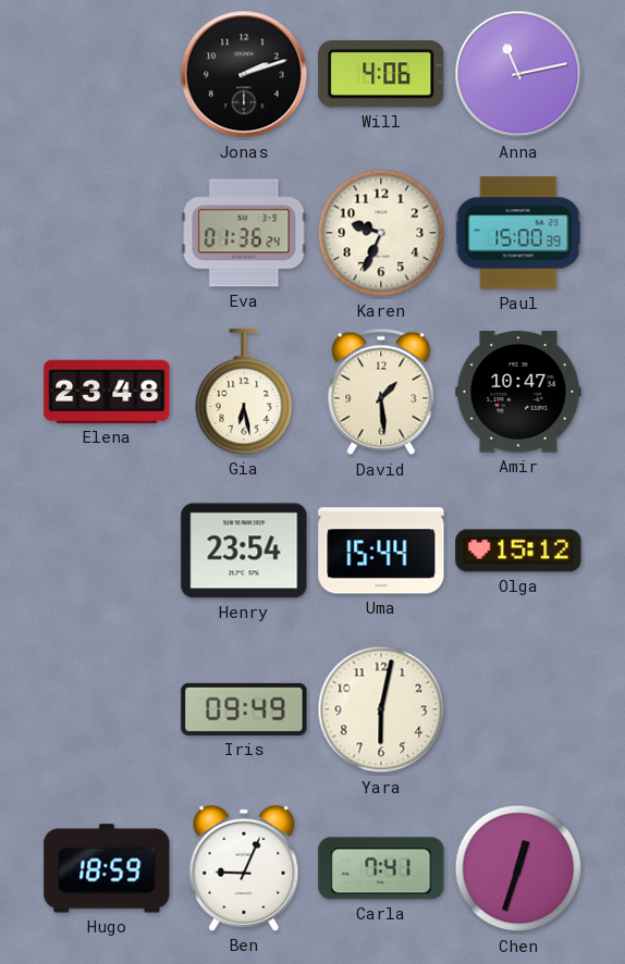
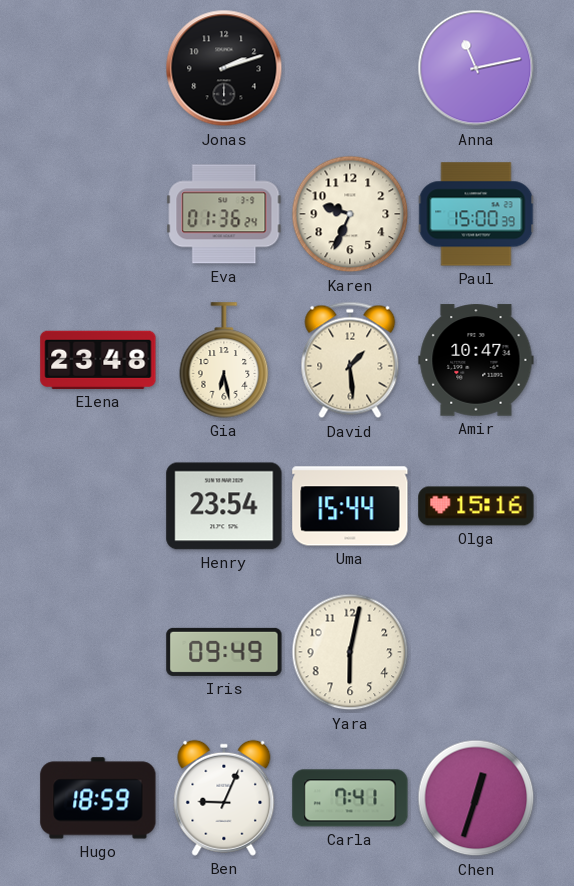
Will: 4:06 -> none
Olga: 15:12 -> 15:16
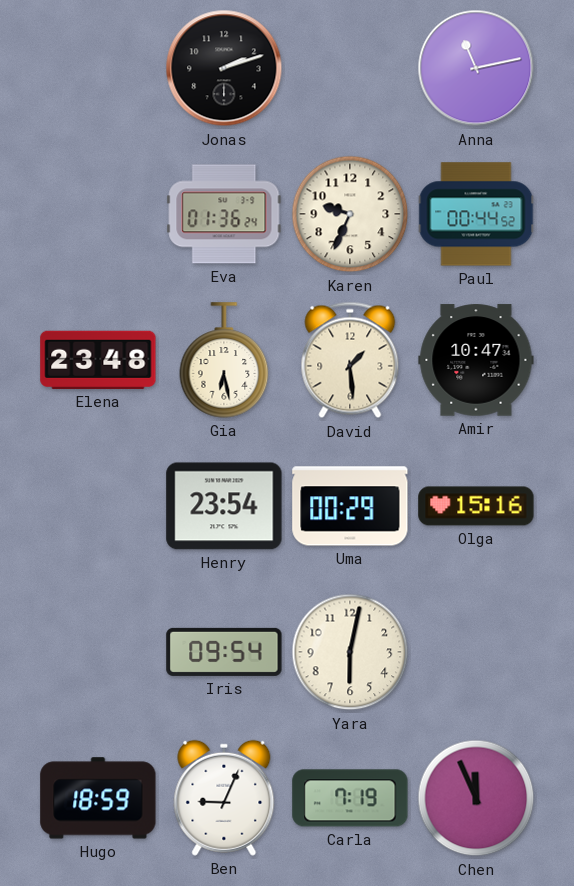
Paul: 15:00 -> 00:44
Uma: 15:44 -> 00:29
Iris: 09:49 -> 09:54
Carla: 7:41 -> 7:19
Chen: 12:33 -> 11:56
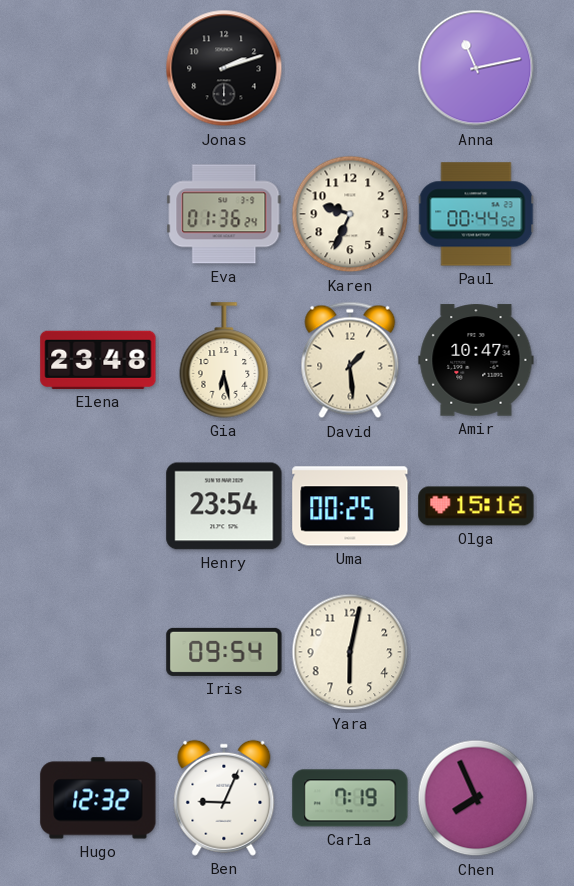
Uma: 00:29 -> 00:25
Hugo: 18:59 -> 12:32
Chen: 11:56 -> 7:56
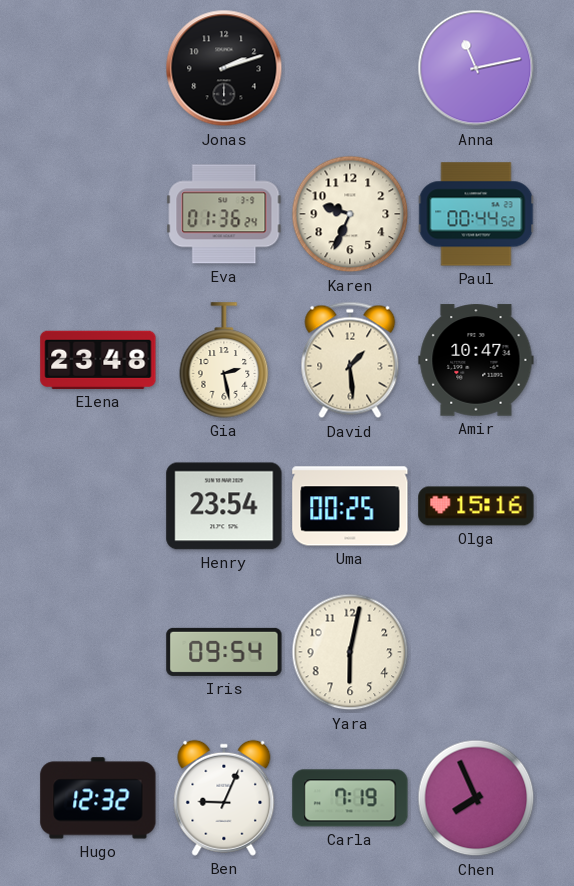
Gia: 6:28 -> 2:28
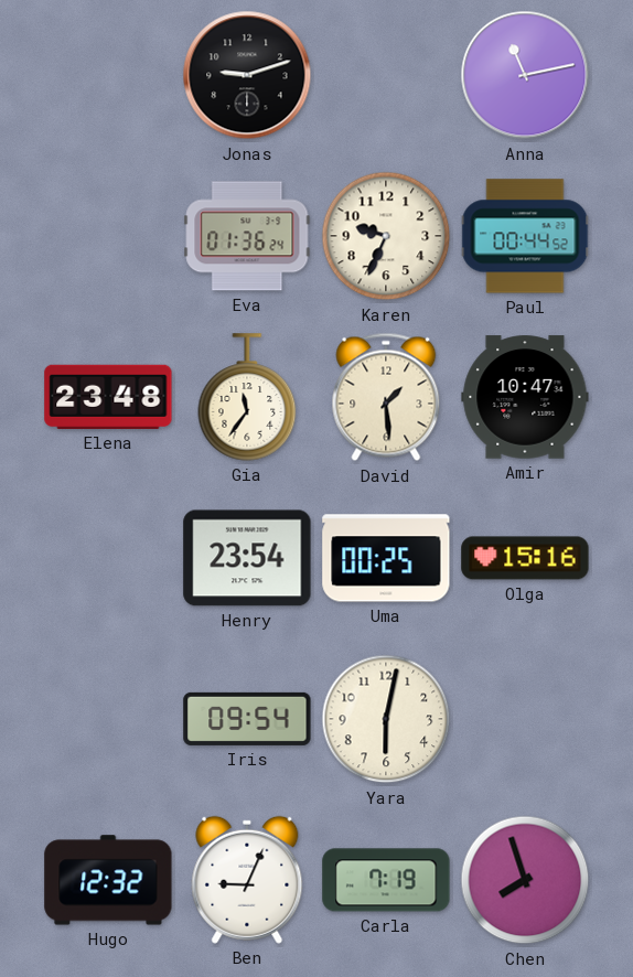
Jonas: 2:12 -> 9:12
Gia: 2:28 -> 11:36
Chen: 7:56 -> 7:57
